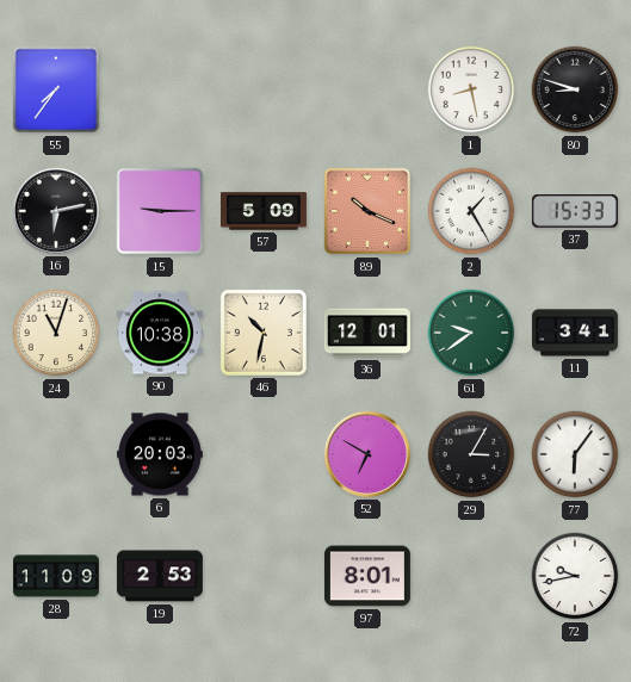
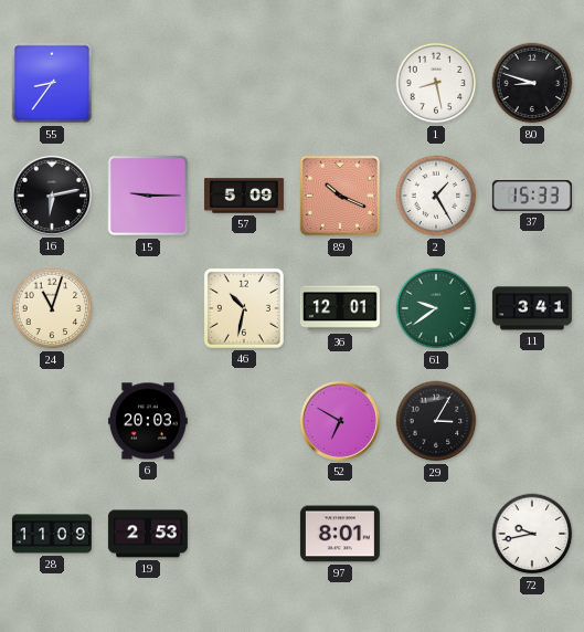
55: 7:36 -> 8:36
90: 10:38 -> none
77: 6:06 -> none
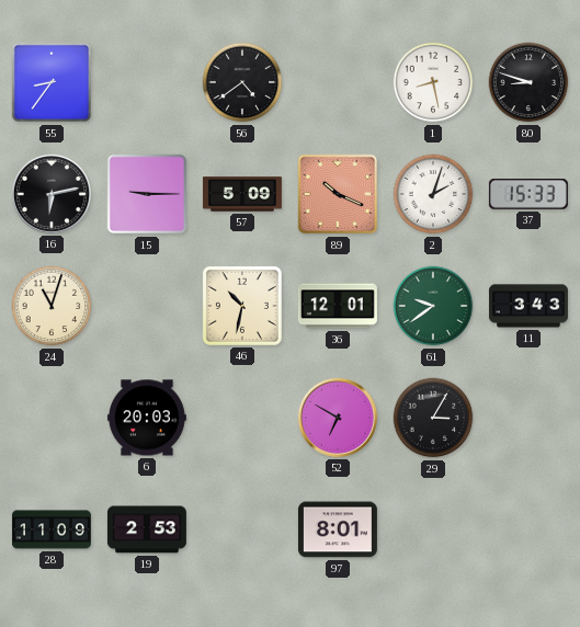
56: none -> 4:39
2: 1:25 -> 2:03
11: 3:41 -> 3:43
72: 9:43 -> none
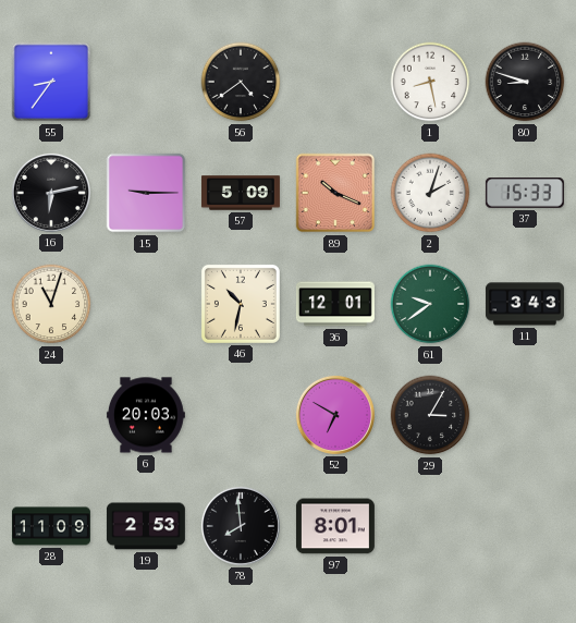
78: none -> 7:59
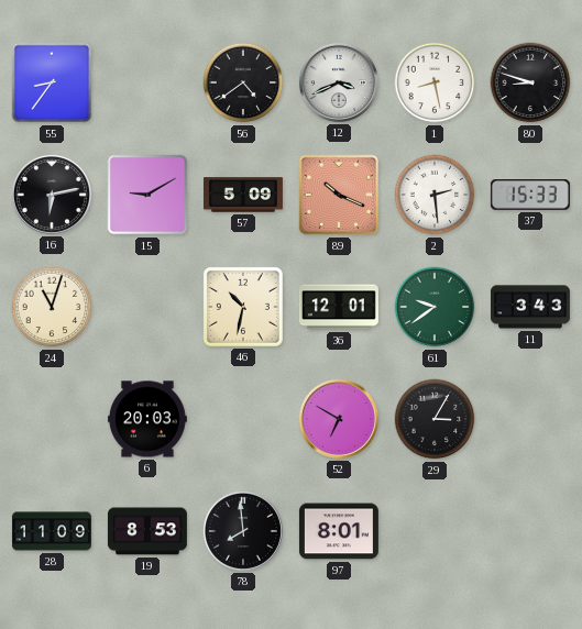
12: none -> 3:41
15: 9:15 -> 9:10
2: 2:03 -> 2:29
19: 2:53 -> 8:53
